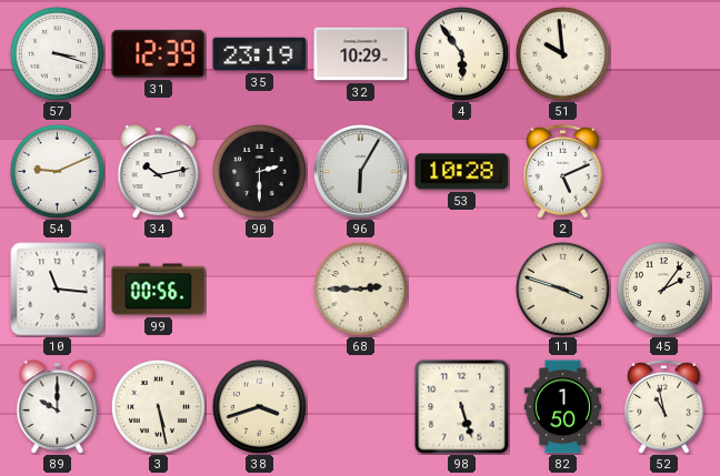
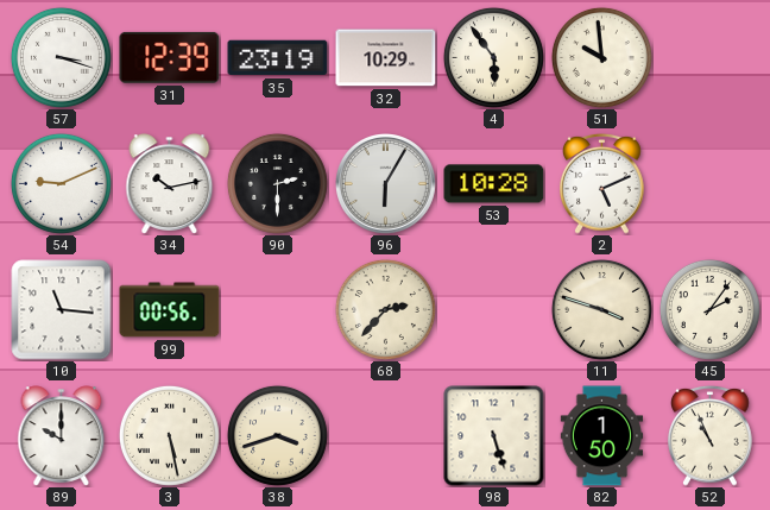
68: 2:45 -> 2:37
52: 10:58 -> 10:56
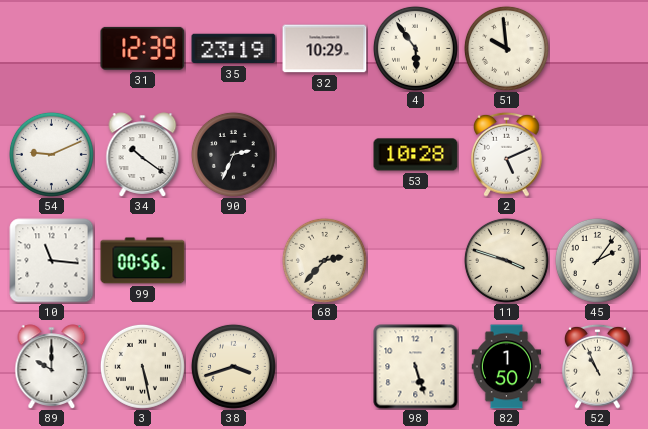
57: 3:18 -> none
34: 10:13 -> 10:21
90: 2:30 -> 2:34
96: 6:05 -> none
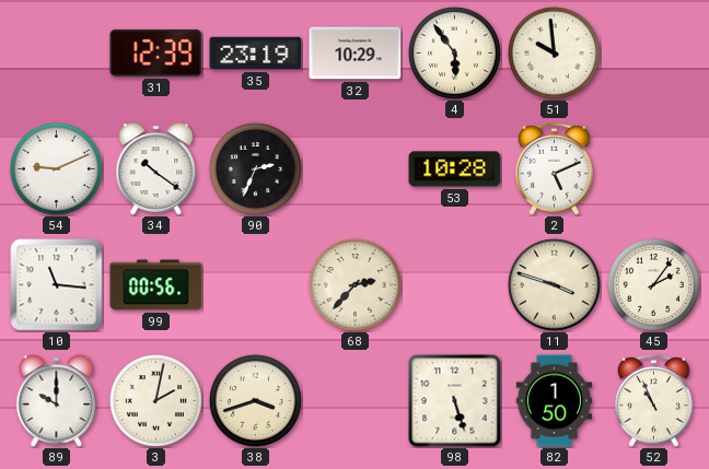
3: 5:28 -> 2:02
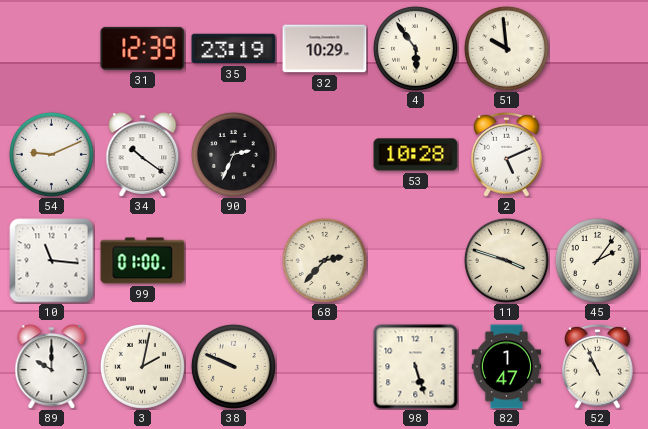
99: 00:56 -> 01:00
38: 3:42 -> 9:49
82: 1:50 -> 1:47
